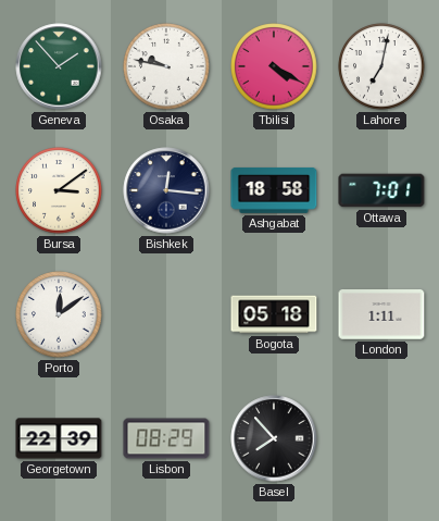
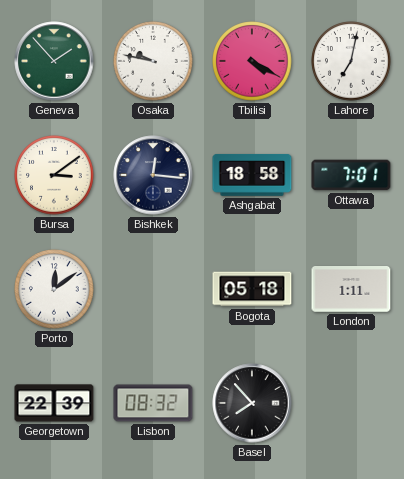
Lisbon: 08:29 -> 08:32
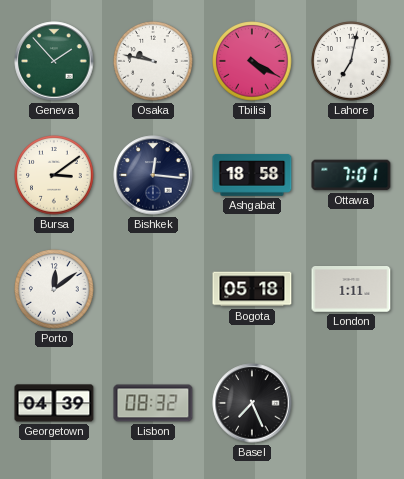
Georgetown: 22:39 -> 04:39
Basel: 7:53 -> 7:26
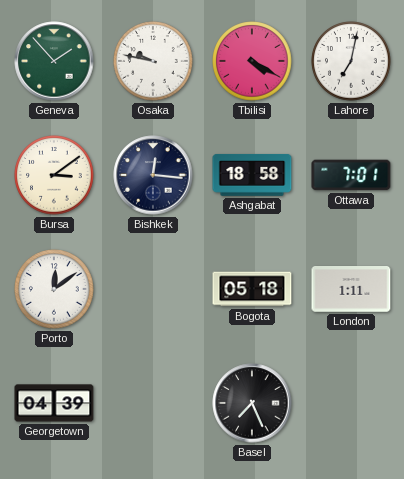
Lisbon: 08:32 -> none
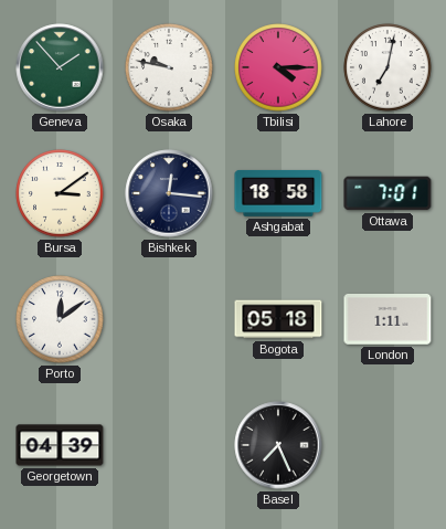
Tbilisi: 4:20 -> 4:15
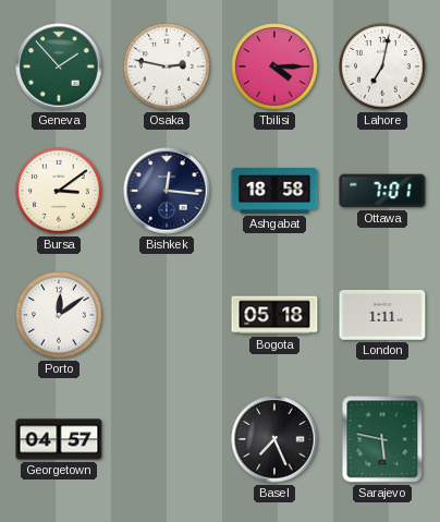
Osaka: 9:47 -> 2:47
Georgetown: 04:39 -> 04:57
Sarajevo: none -> 5:47
